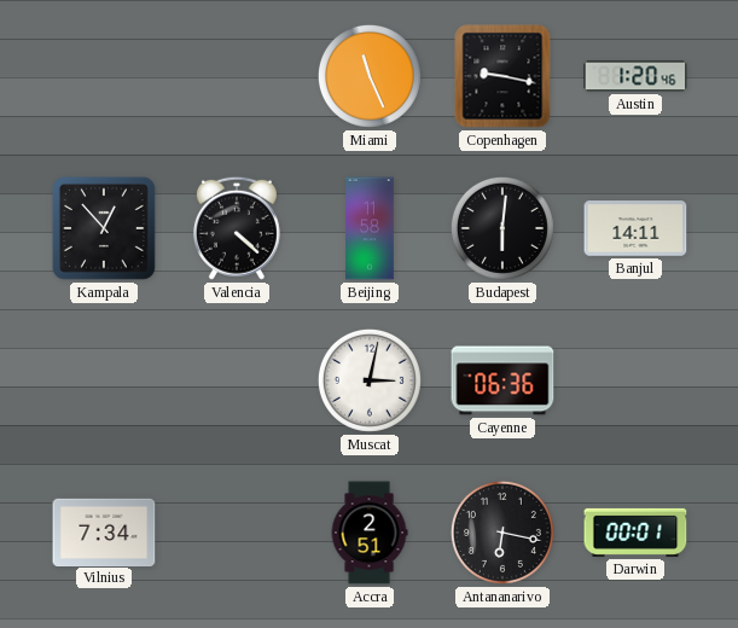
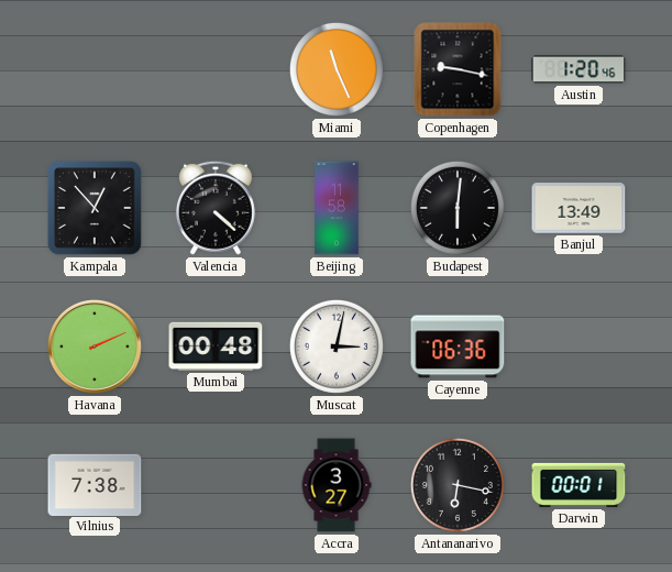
Banjul: 14:11 -> 13:49
Havana: none -> 2:11
Mumbai: none -> 00:48
Vilnius: 7:34 -> 7:38
Accra: 2:51 -> 3:27
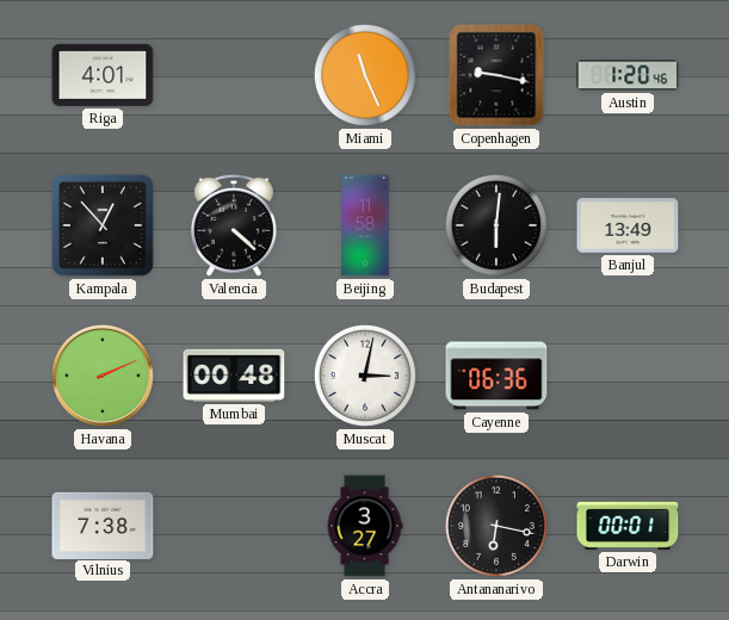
Riga: none -> 4:01
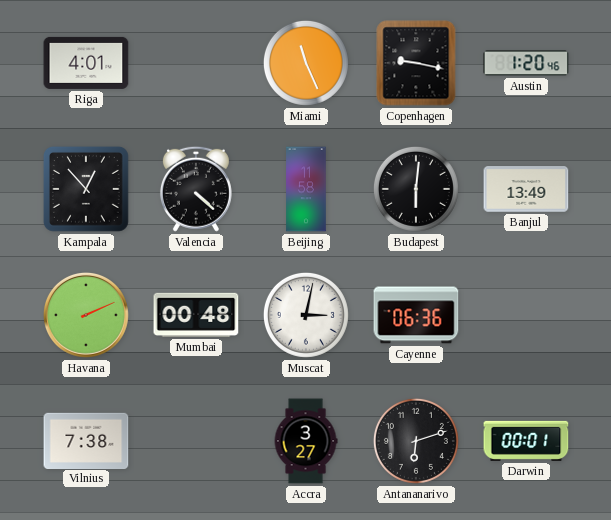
Antananarivo: 6:17 -> 6:12
